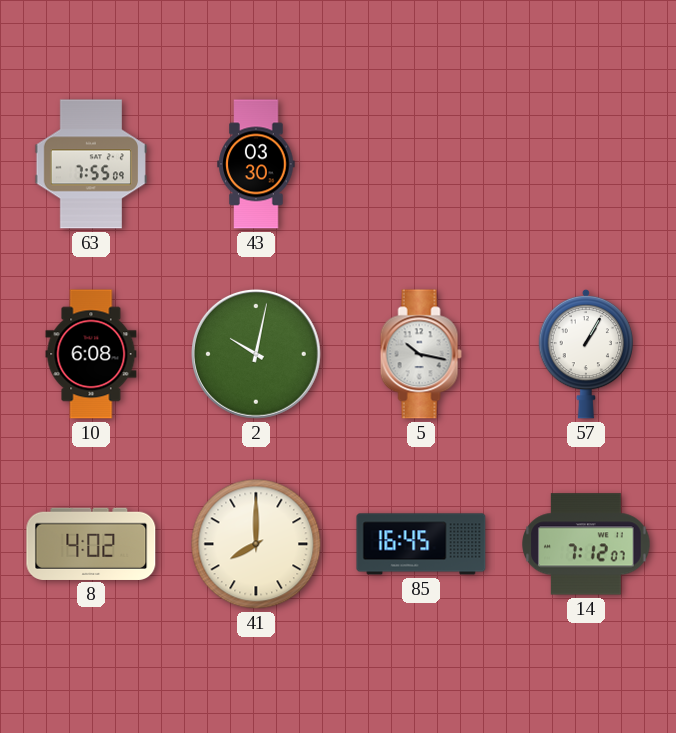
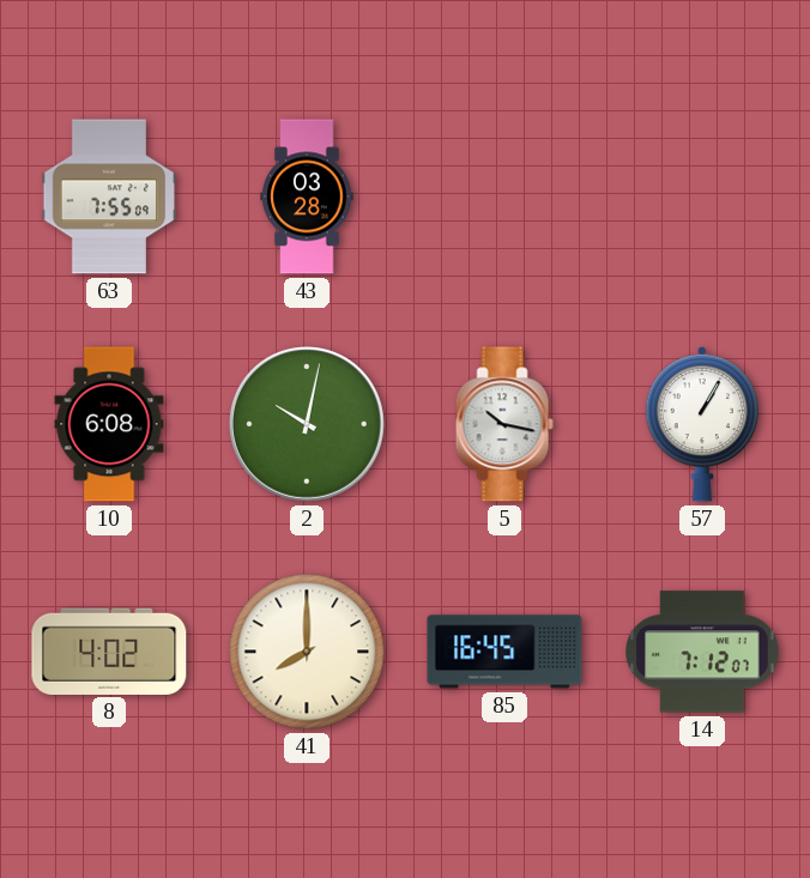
43: 03:30 -> 03:28
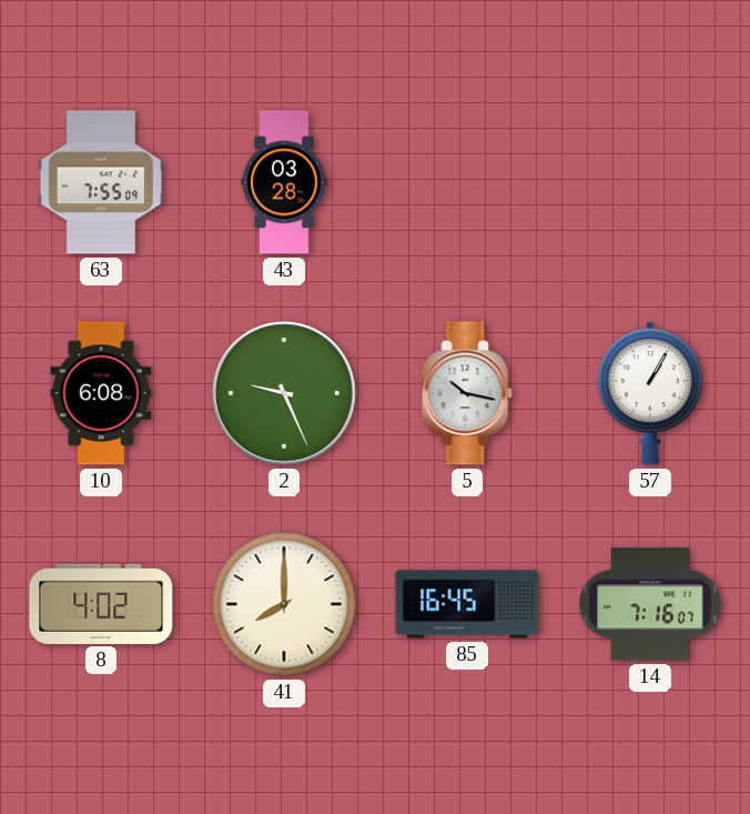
2: 10:02 -> 9:26
14: 7:12 -> 7:16
